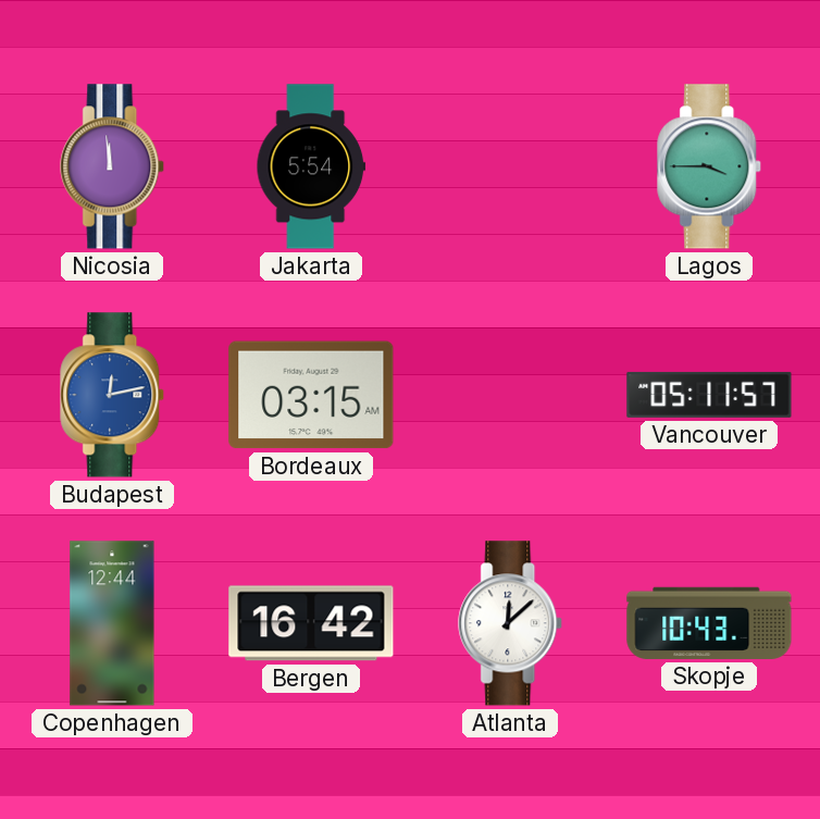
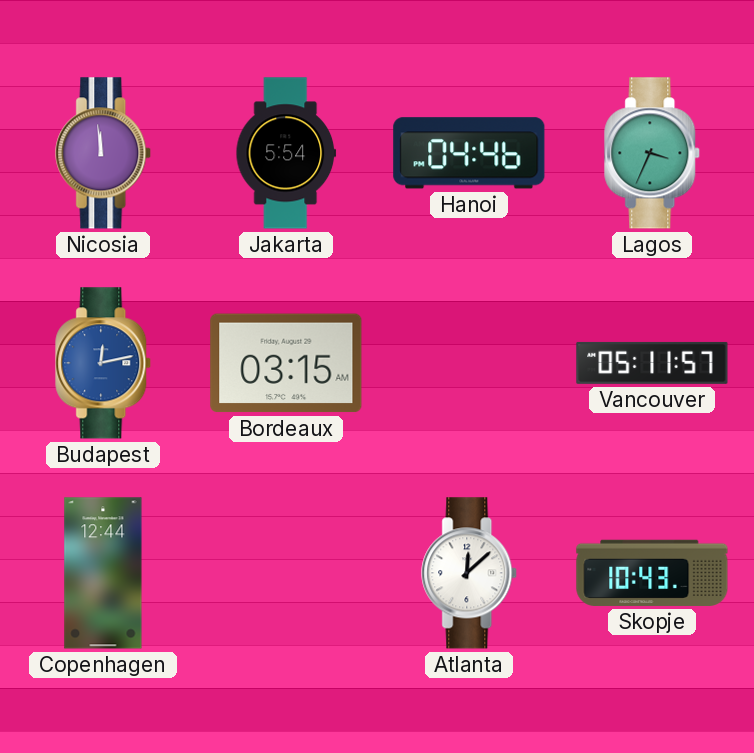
Hanoi: none -> 04:46
Lagos: 3:45 -> 3:34
Bergen: 16:42 -> none
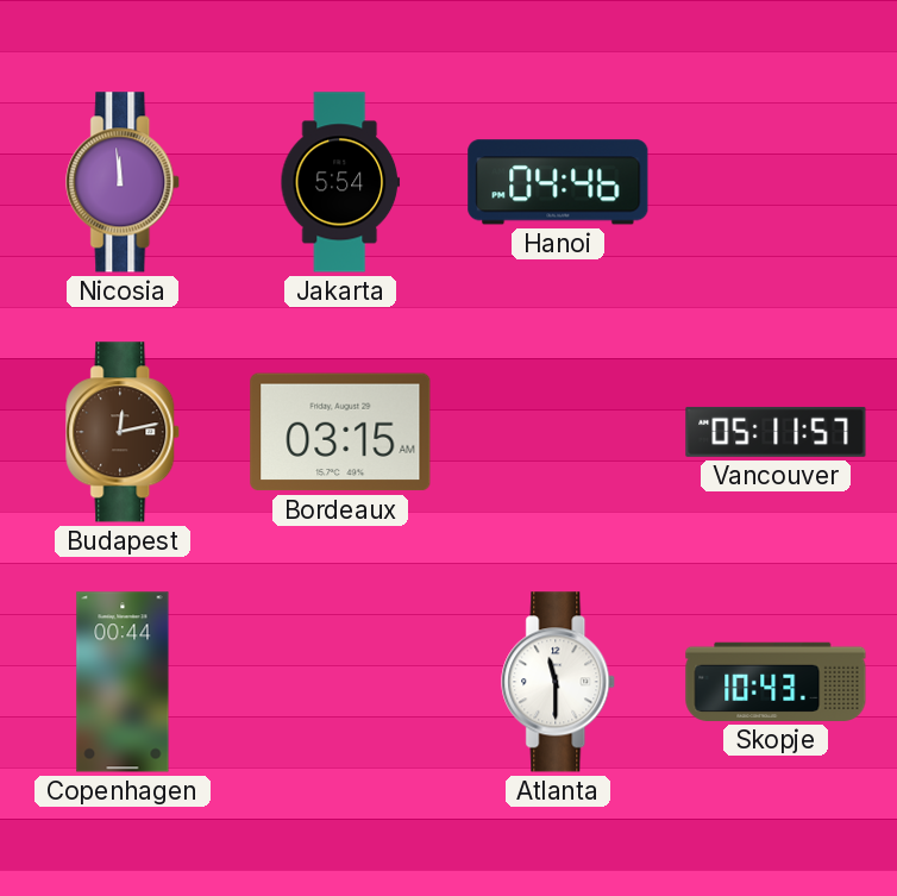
Lagos: 3:34 -> none
Budapest dial: blue -> brown
Copenhagen: 12:44 -> 00:44
Atlanta: 12:08 -> 11:30
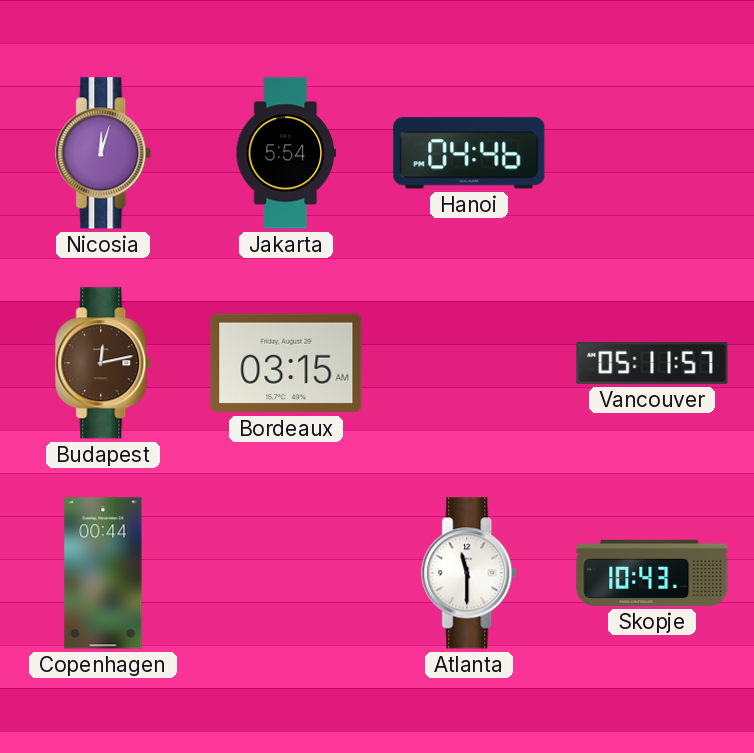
Nicosia: 11:59 -> 12:03
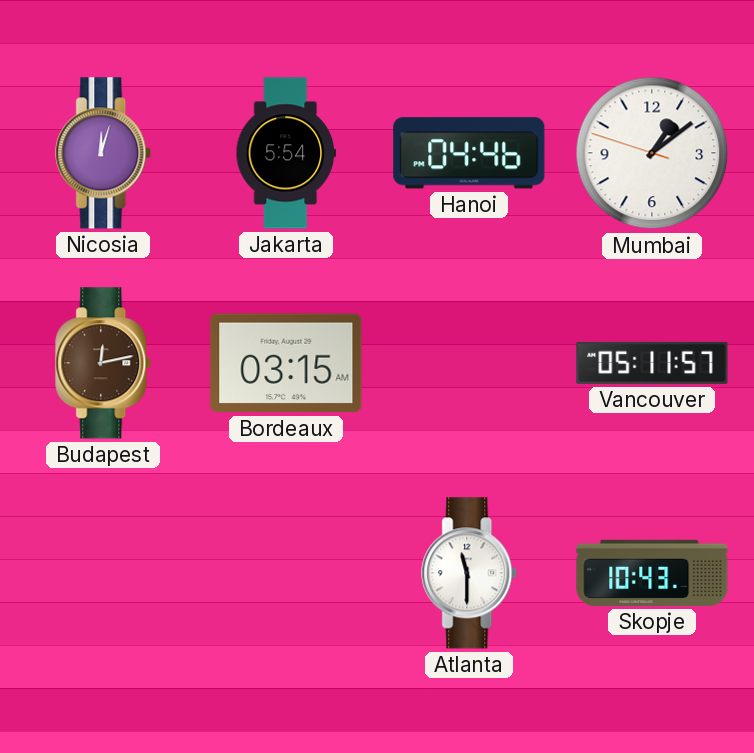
Mumbai: none -> 1:08
Copenhagen: 00:44 -> none
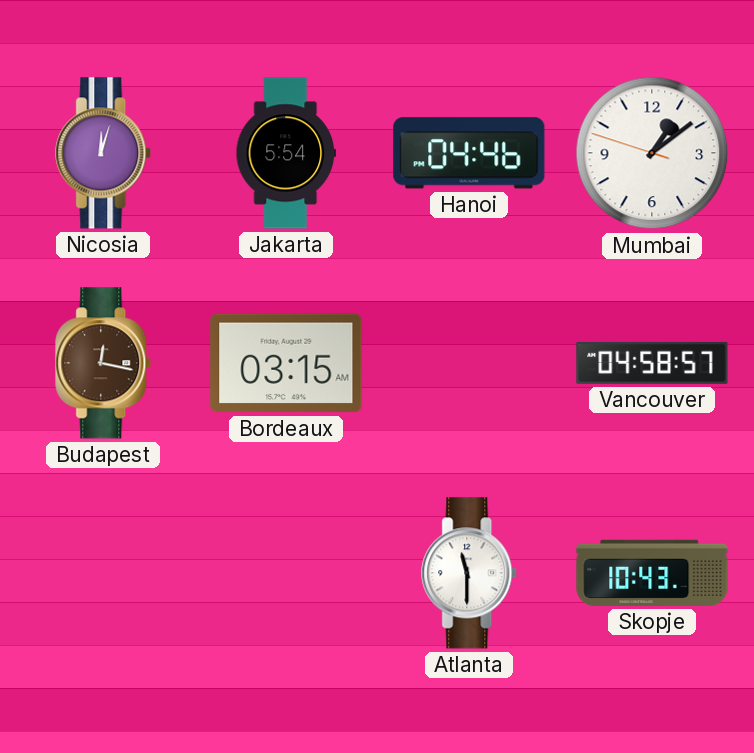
Budapest: 12:13 -> 12:17
Vancouver: 05:11 -> 04:58
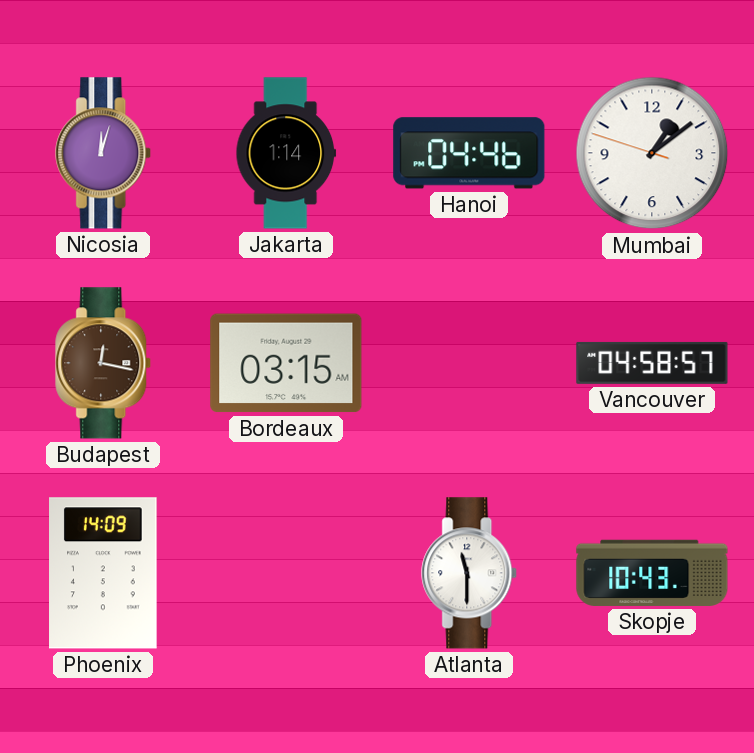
Jakarta: 5:54 -> 1:14
Phoenix: none -> 14:09
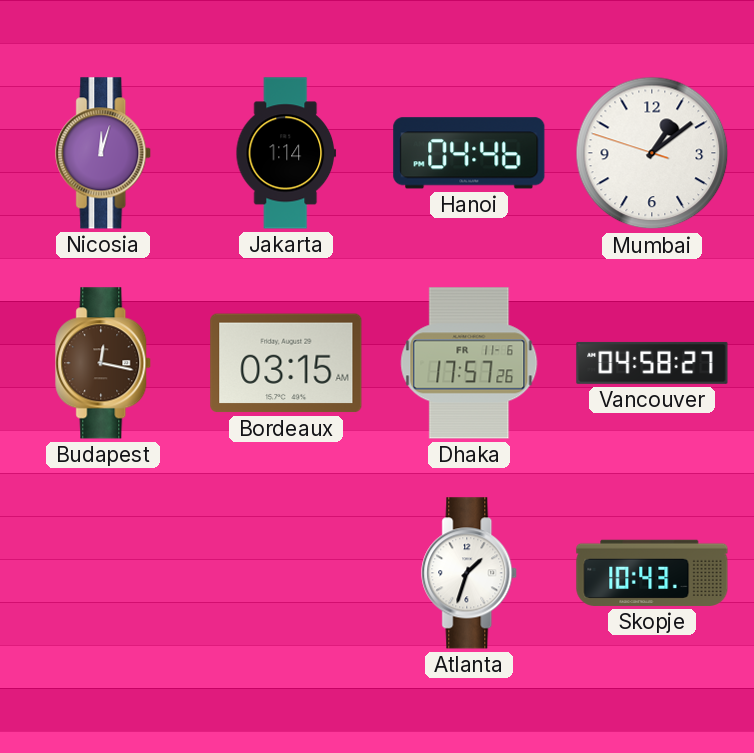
Dhaka: none -> 17:57
Vancouver: 04:58:57 -> 04:58:27
Phoenix: 14:09 -> none
Atlanta: 11:30 -> 1:33
